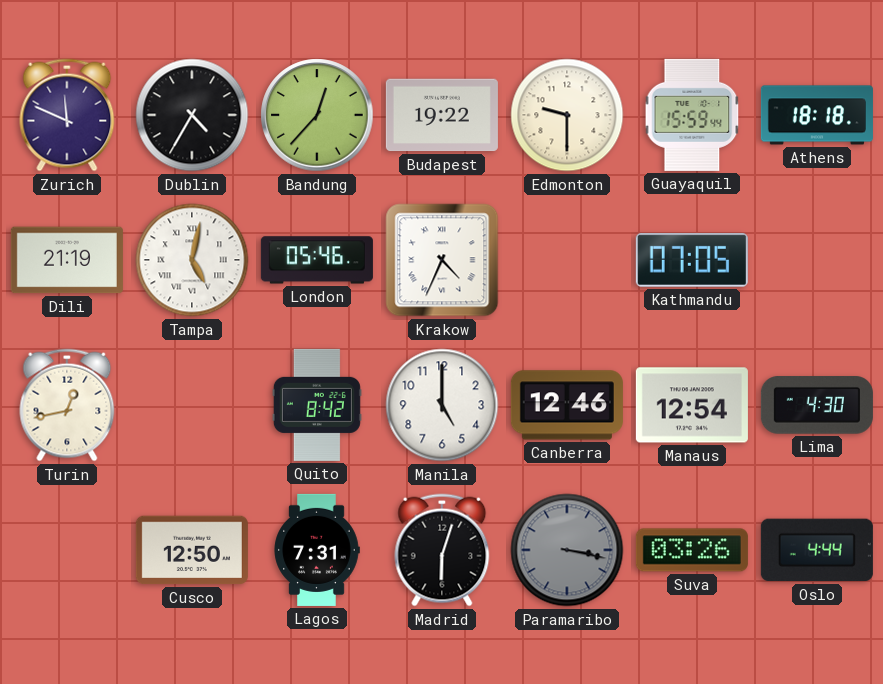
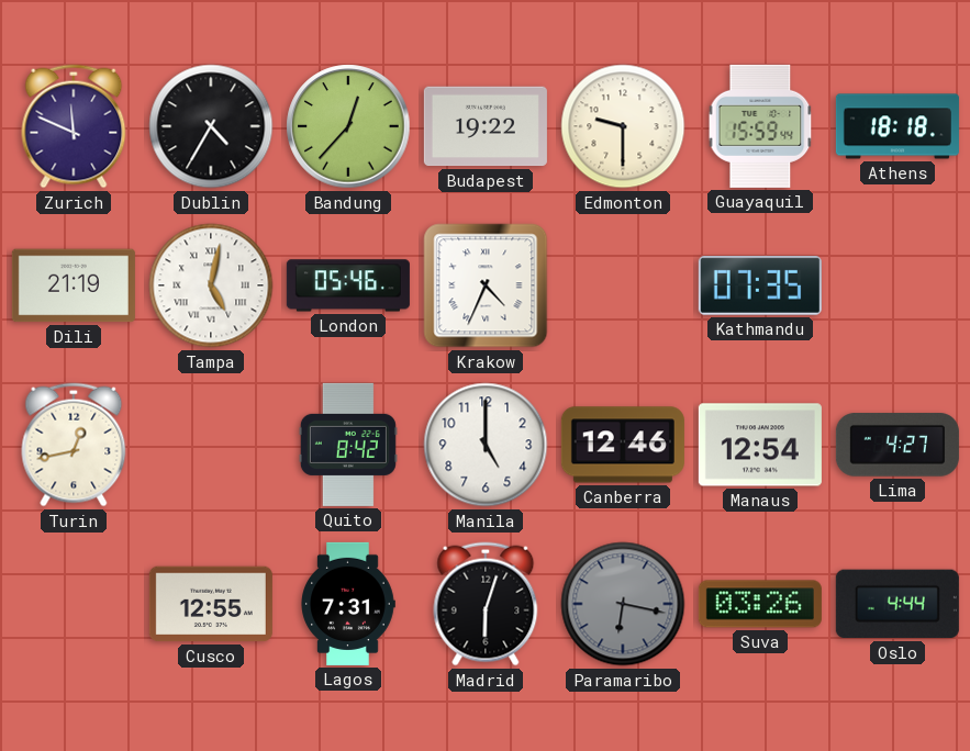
Kathmandu: 07:05 -> 07:35
Lima: 4:30 -> 4:27
Cusco: 12:50 -> 12:55
Paramaribo: 3:17 -> 6:17
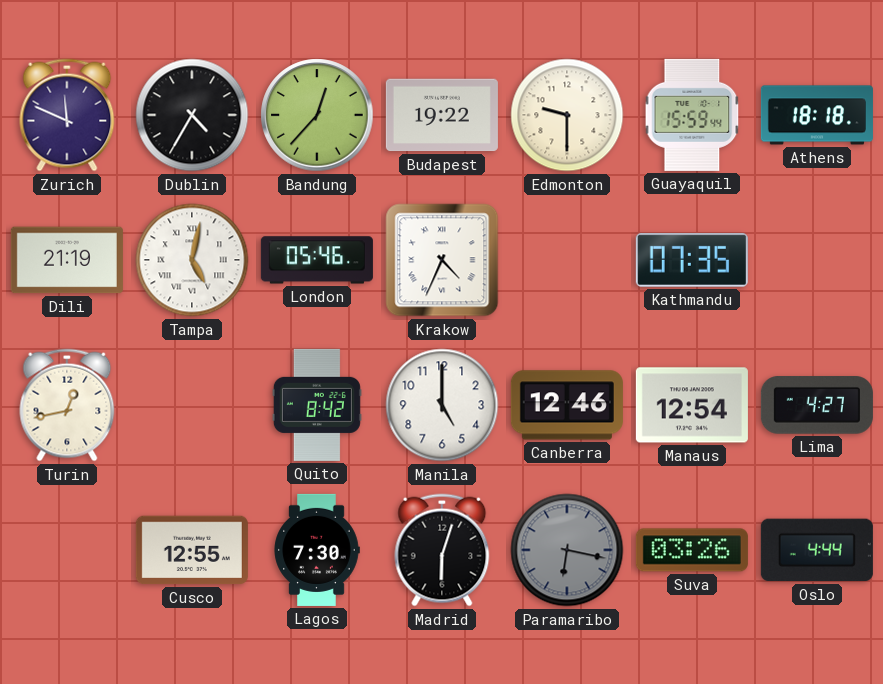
Lagos: 7:31 -> 7:30
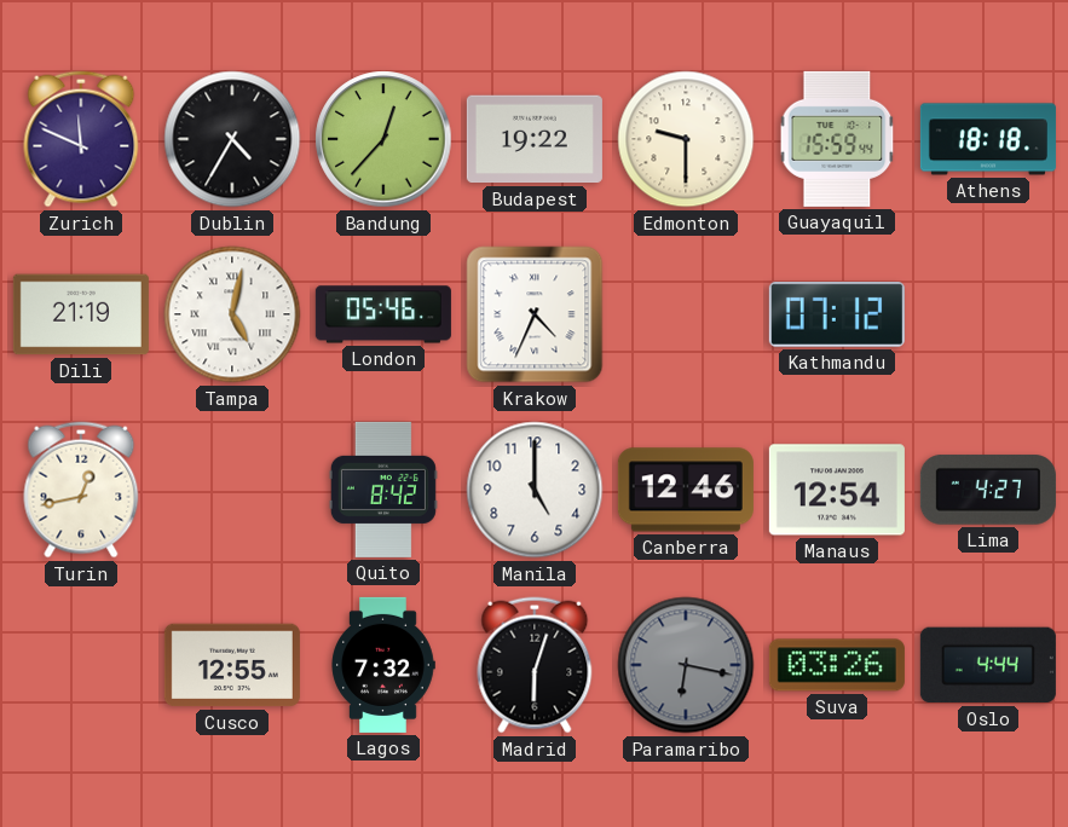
Kathmandu: 07:35 -> 07:12
Lagos: 7:30 -> 7:32
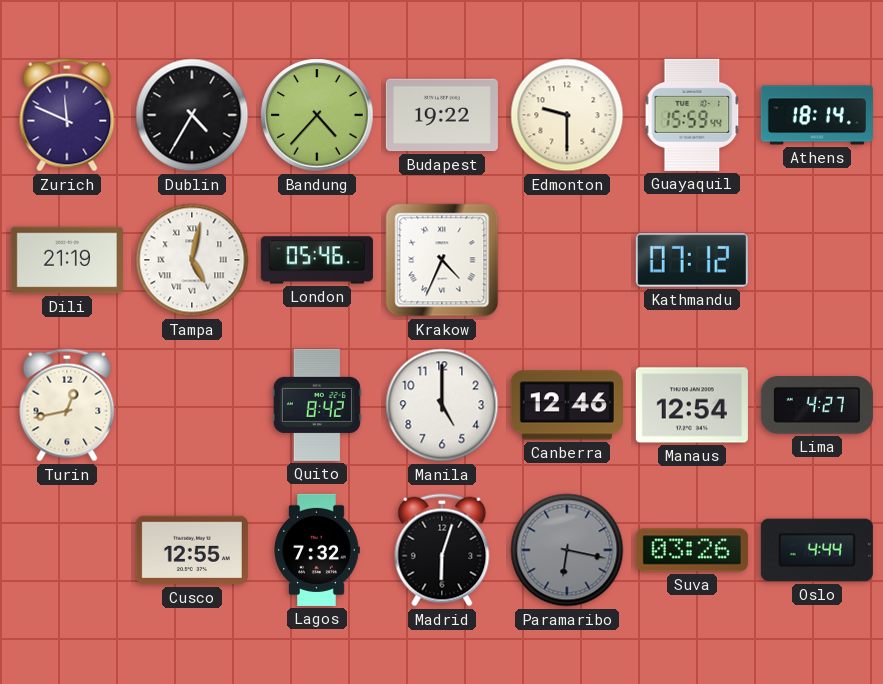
Bandung: 12:37 -> 4:37
Athens: 18:18 -> 18:14
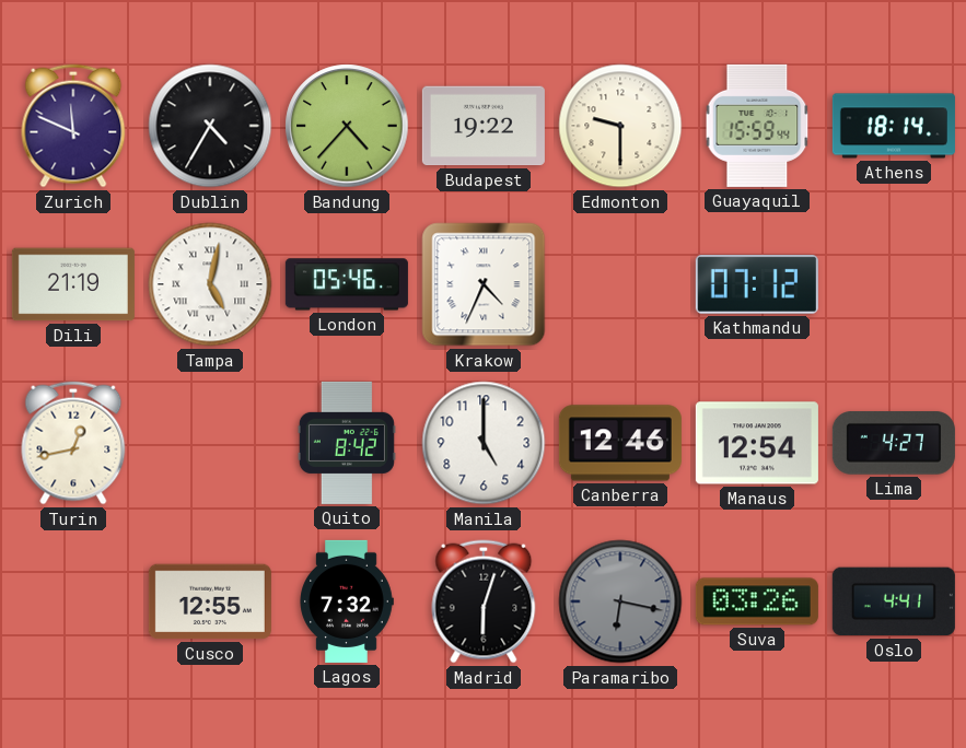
Oslo: 4:44 -> 4:41
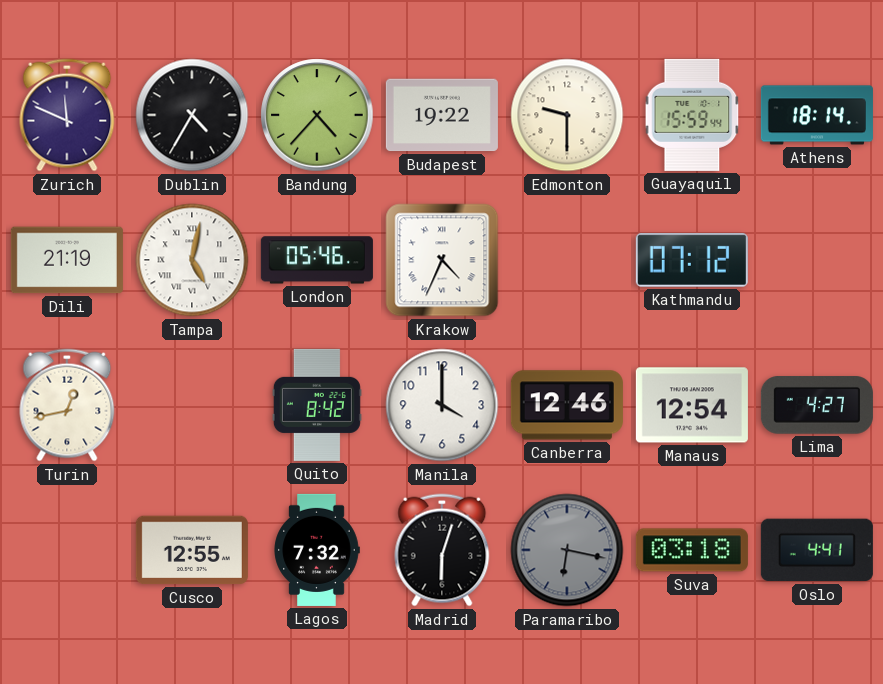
Manila: 5:00 -> 4:00
Suva: 03:26 -> 03:18
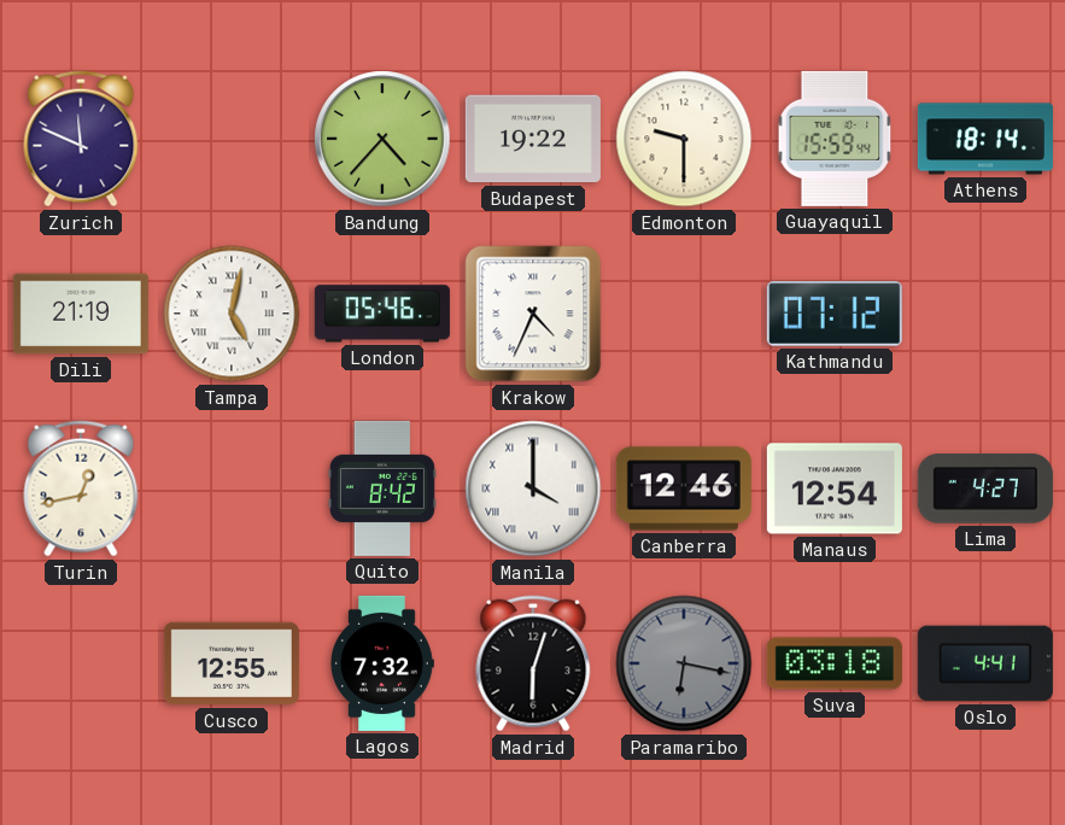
Dublin: 4:35 -> none
Manila numerals: Arabic -> Roman
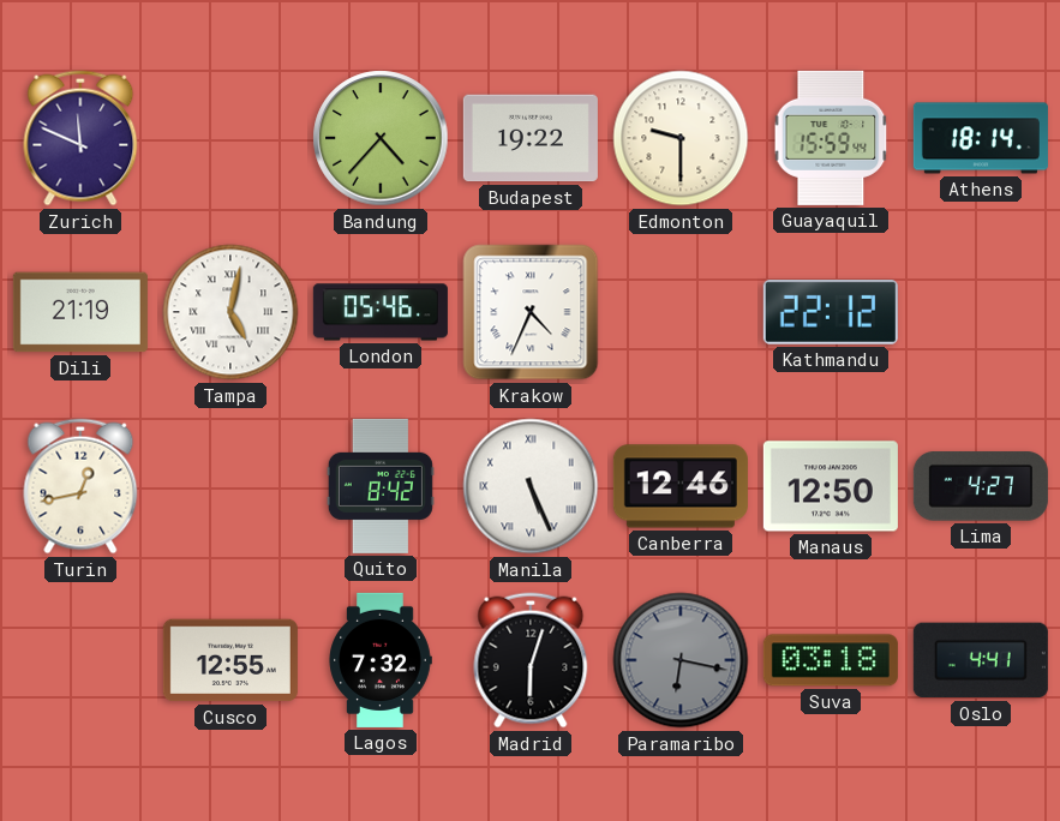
Kathmandu: 07:12 -> 22:12
Manila: 4:00 -> 5:26
Manaus: 12:54 -> 12:50
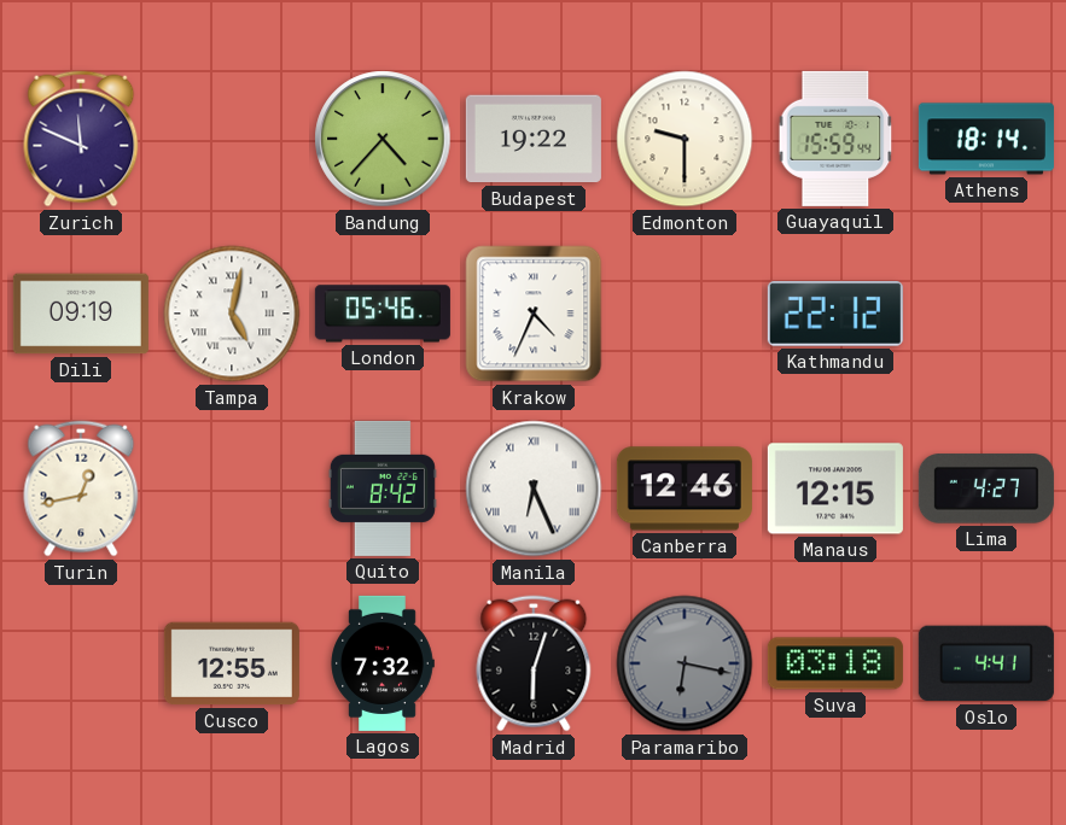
Dili: 21:19 -> 09:19
Manila: 5:26 -> 6:26
Manaus: 12:50 -> 12:15
